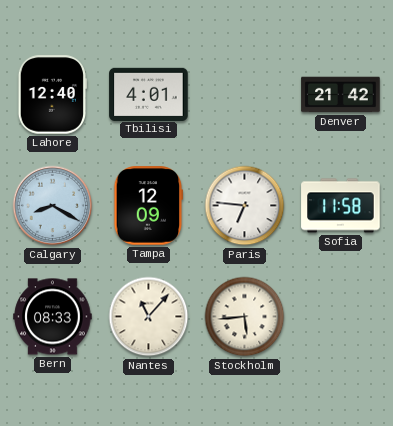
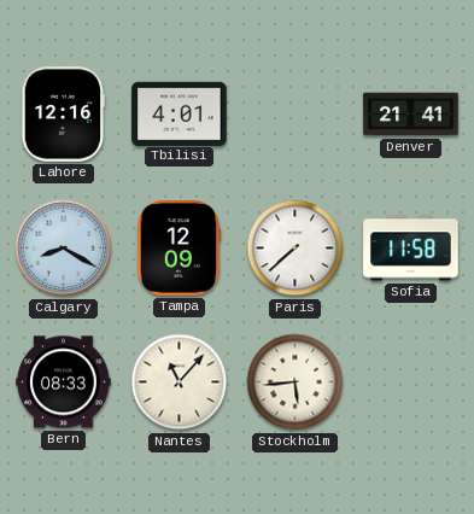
Lahore: 12:40 -> 12:16
Denver: 21:42 -> 21:41
Paris: 6:46 -> 7:38
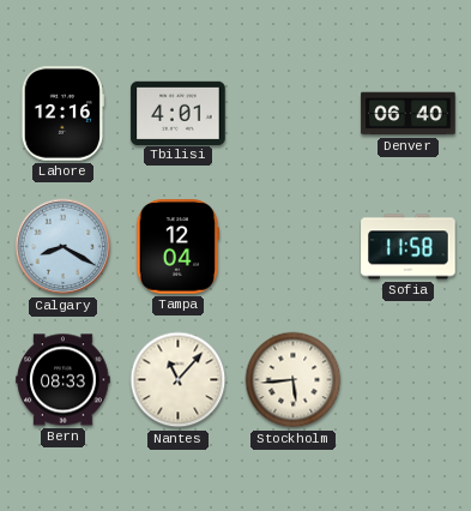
Denver: 21:41 -> 06:40
Tampa: 12:09 -> 12:04
Paris: 7:38 -> none
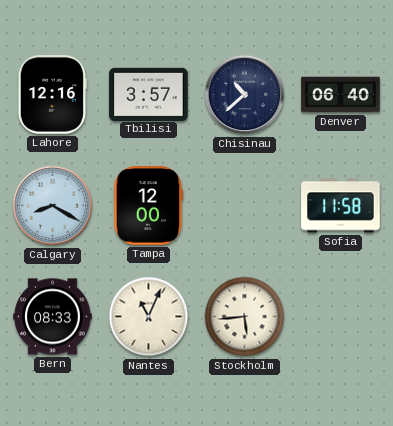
Tbilisi: 4:01 -> 3:57
Chisinau: none -> 10:38
Tampa: 12:04 -> 12:00
Nantes: 11:07 -> 11:04
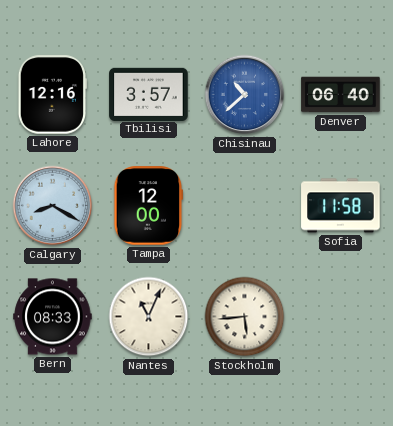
Chisinau dial: navy -> blue
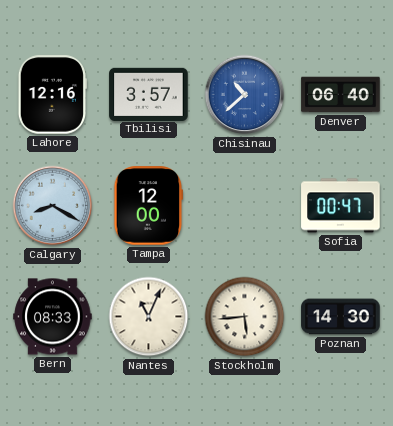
Sofia: 11:58 -> 00:47
Poznan: none -> 14:30
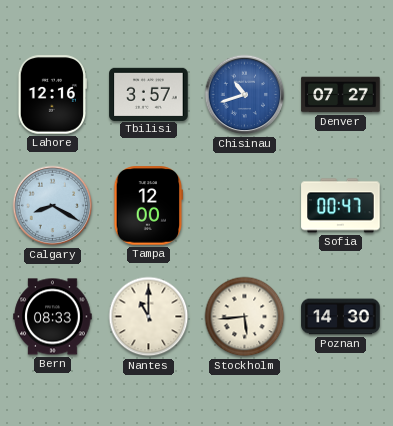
Chisinau: 10:38 -> 10:42
Denver: 06:40 -> 07:27
Nantes: 11:04 -> 11:00
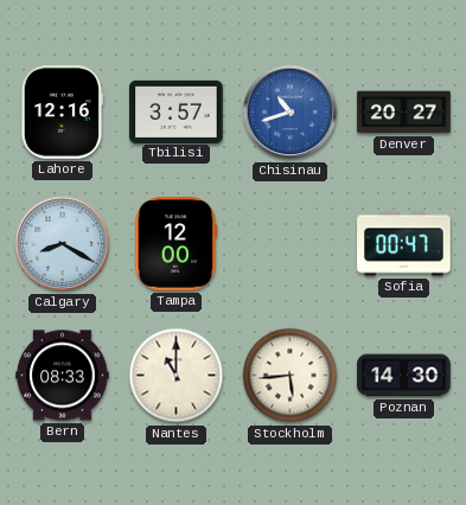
Denver: 07:27 -> 20:27
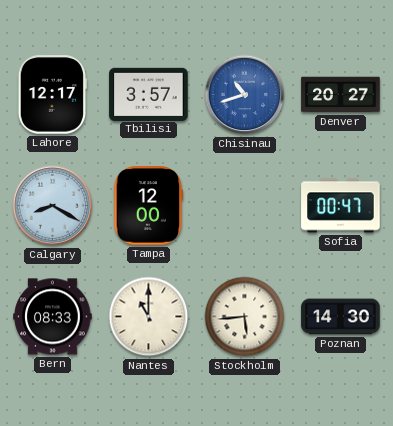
Lahore: 12:16 -> 12:17
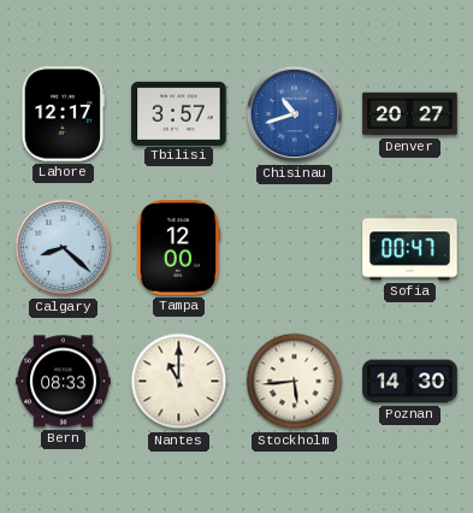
Calgary: 8:20 -> 8:22
